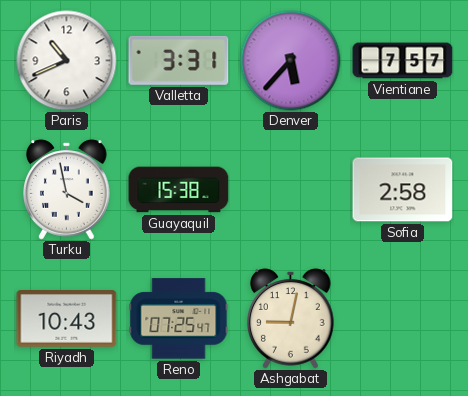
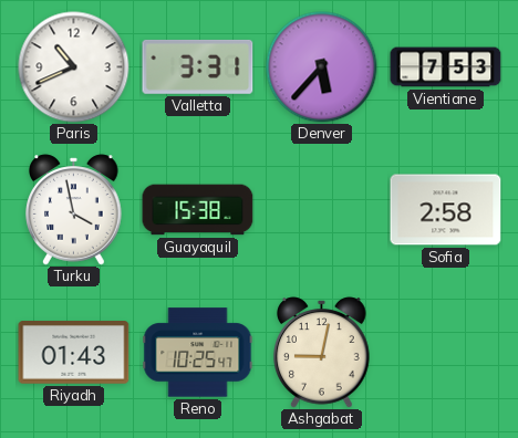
Vientiane: 7:57 -> 7:53
Riyadh: 10:43 -> 01:43
Reno: 07:25 -> 10:25
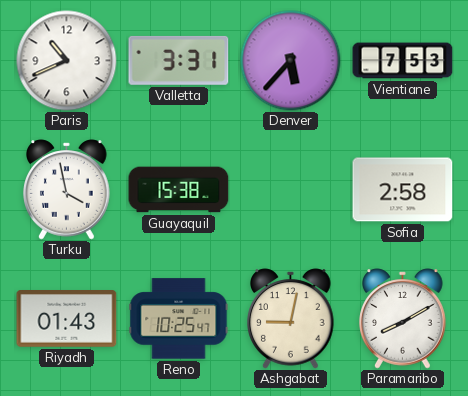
Paramaribo: none -> 8:10
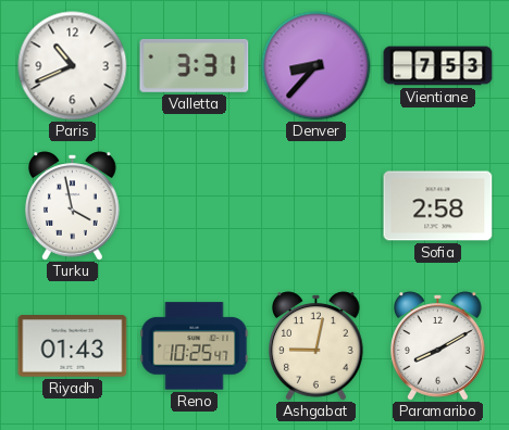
Denver: 5:37 -> 8:37
Guayaquil: 15:38 -> none
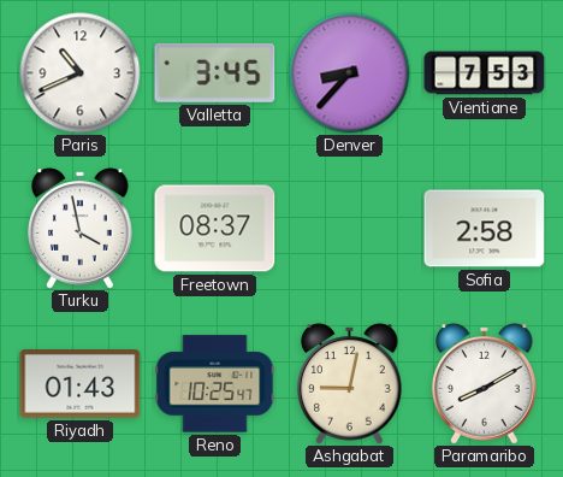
Valletta: 3:31 -> 3:45
Freetown: none -> 08:37
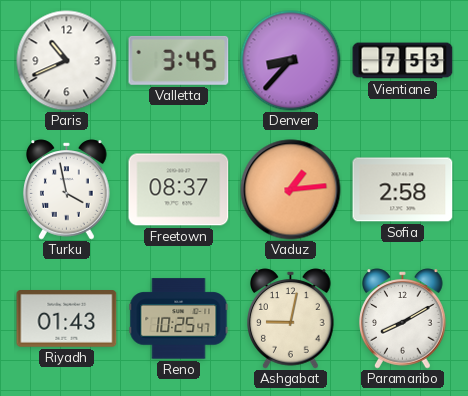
Vaduz: none -> 1:14
